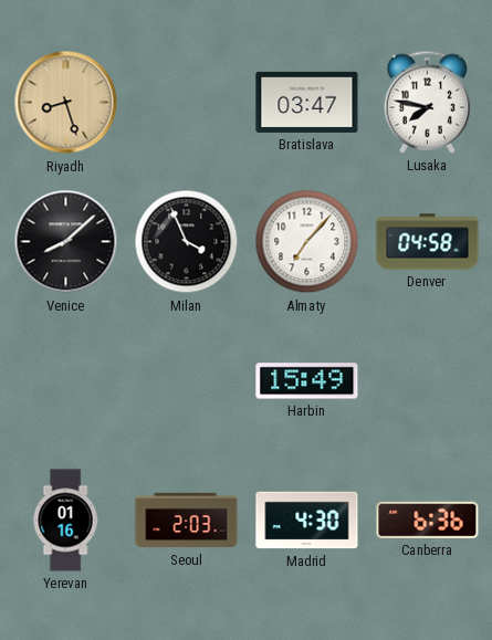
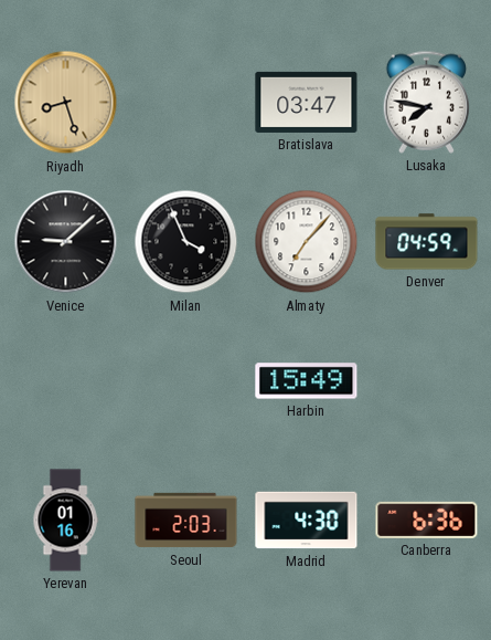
Venice: 8:08 -> 9:08
Denver: 04:58 -> 04:59
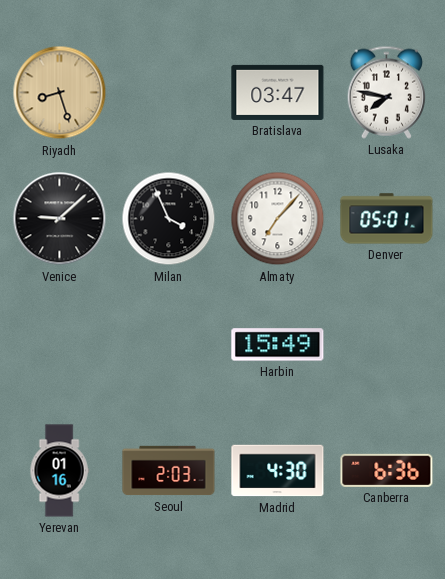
Denver: 04:59 -> 05:01
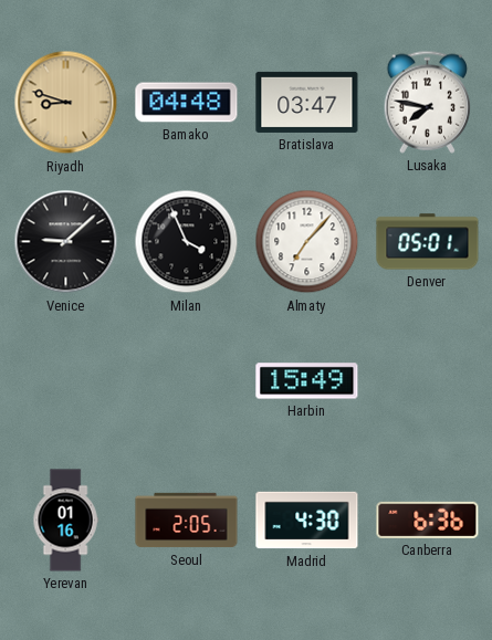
Riyadh: 8:27 -> 8:48
Bamako: none -> 04:48
Seoul: 2:03 -> 2:05
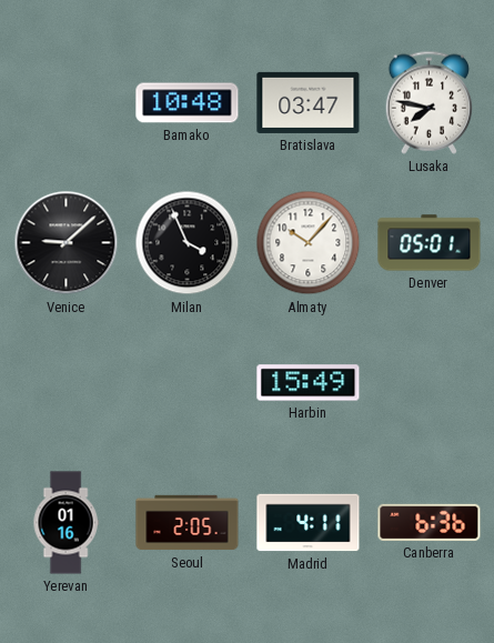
Riyadh: 8:48 -> none
Bamako: 04:48 -> 10:48
Almaty: 7:07 -> 10:07
Madrid: 4:30 -> 4:11
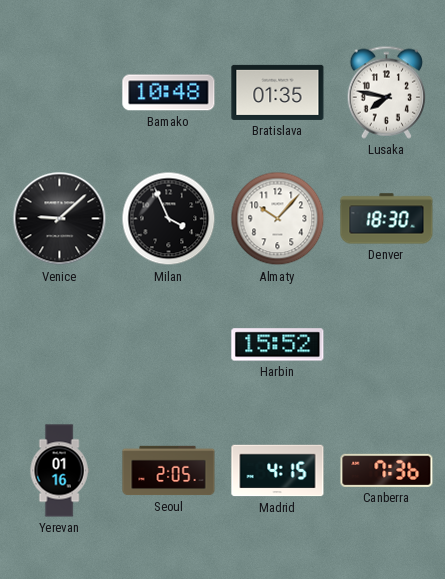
Bratislava: 03:47 -> 01:35
Denver: 05:01 -> 18:30
Harbin: 15:49 -> 15:52
Madrid: 4:11 -> 4:15
Canberra: 6:36 -> 7:36
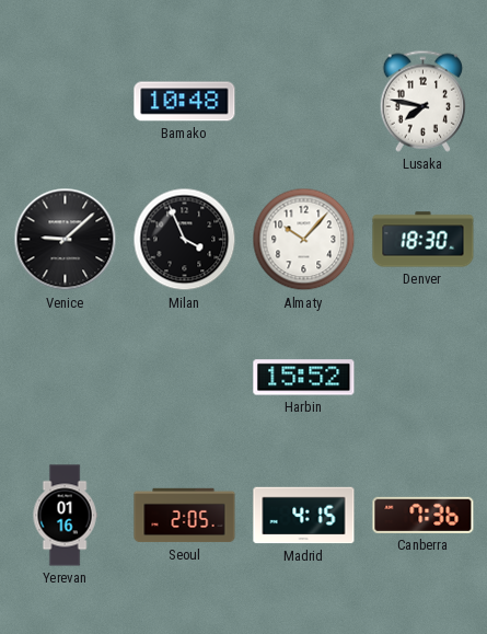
Bratislava: 01:35 -> none
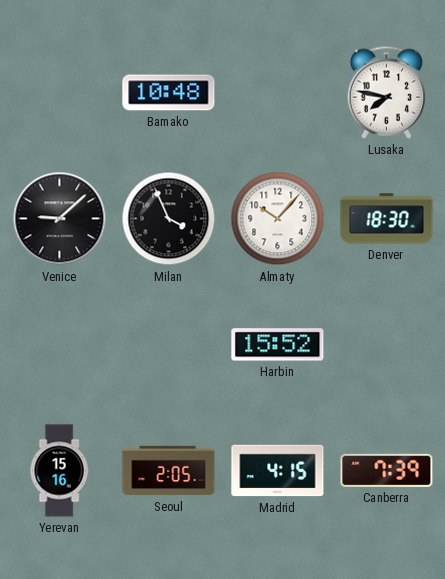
Yerevan: 01:16 -> 15:16
Canberra: 7:36 -> 7:39
